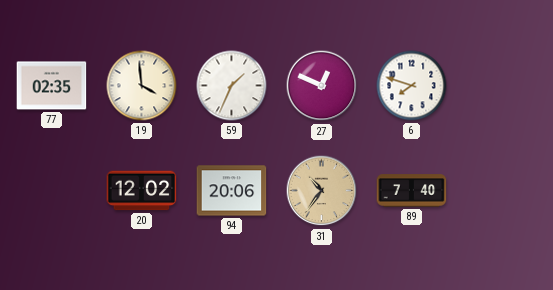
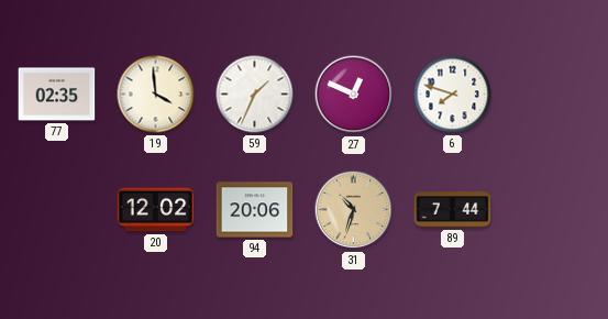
31: 10:36 -> 10:33
89: 7:40 -> 7:44
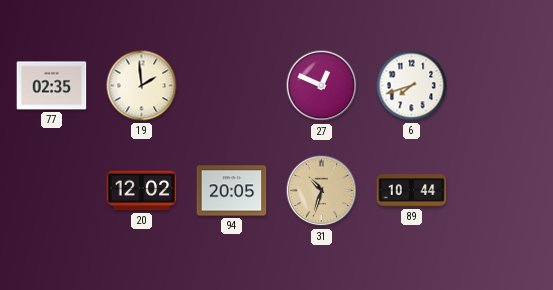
19: 3:59 -> 1:59
59: 1:34 -> none
6: 7:48 -> 7:42
94: 20:06 -> 20:05
89: 7:44 -> 10:44
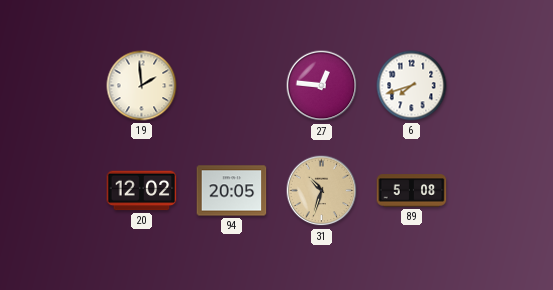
77: 02:35 -> none
27: 12:49 -> 12:46
89: 10:44 -> 5:08
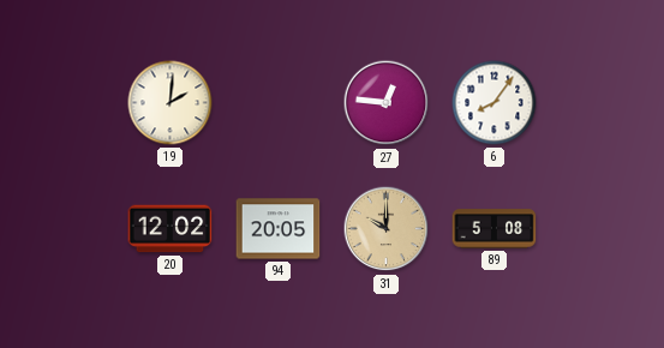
19: 1:59 -> 2:01
6: 7:42 -> 8:06
31: 10:33 -> 10:00
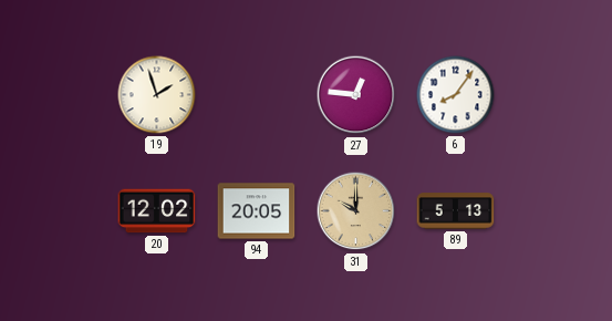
19: 2:01 -> 1:57
89: 5:08 -> 5:13
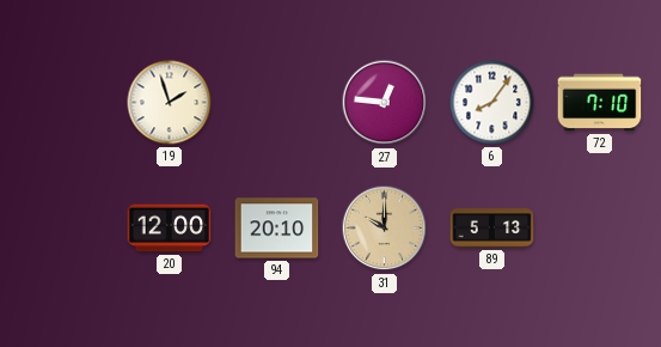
72: none -> 7:10
20: 12:02 -> 12:00
94: 20:05 -> 20:10
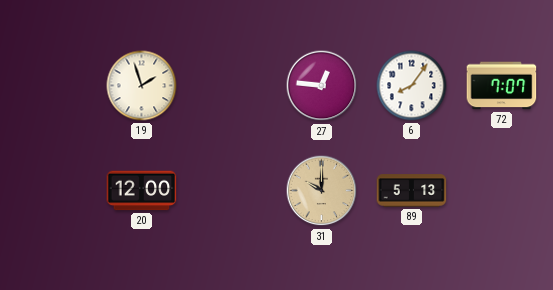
72: 7:10 -> 7:07
94: 20:10 -> none
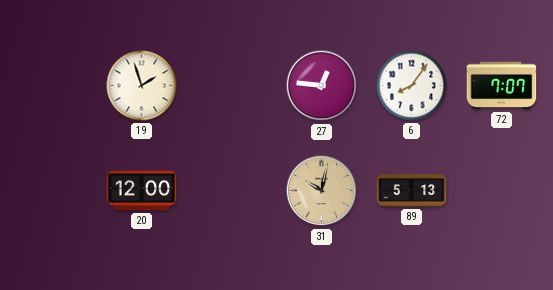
31: 10:00 -> 10:02
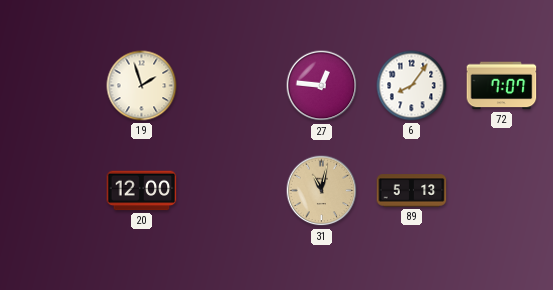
31: 10:02 -> 11:02
